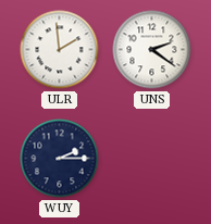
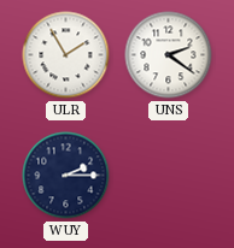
ULR: 1:59 -> 1:55
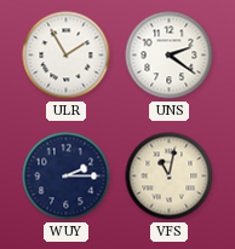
VFS: none -> 11:02
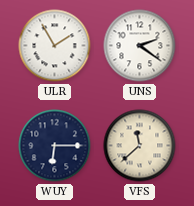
WUY: 2:15 -> 6:15
VFS: 11:02 -> 11:38
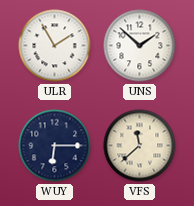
UNS: 2:21 -> 1:52
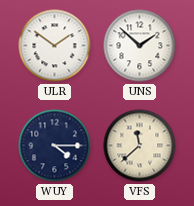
ULR: 1:55 -> 1:51
WUY: 6:15 -> 4:15
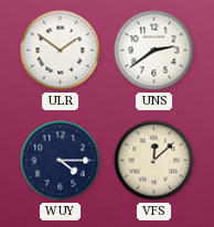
UNS: 1:52 -> 2:39
VFS: 11:38 -> 12:08
